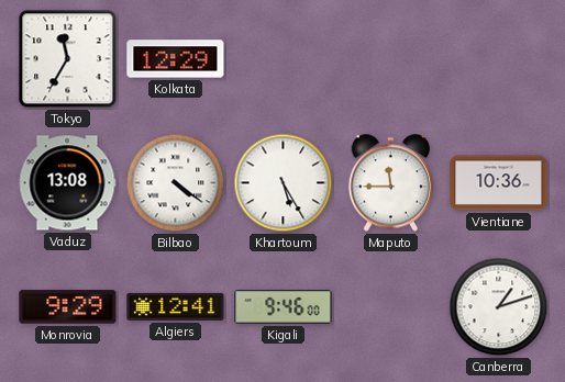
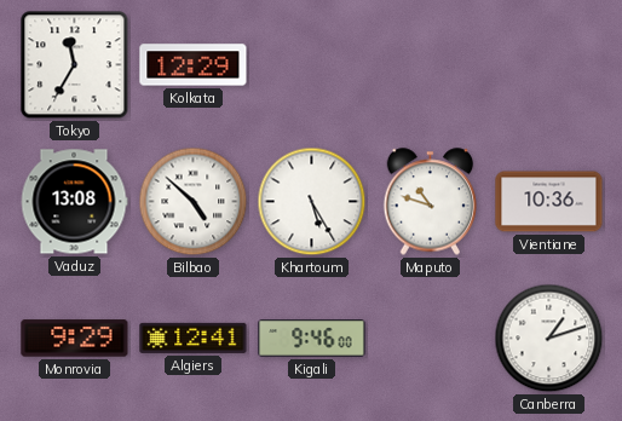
Bilbao: 4:21 -> 4:52
Maputo: 11:45 -> 10:48
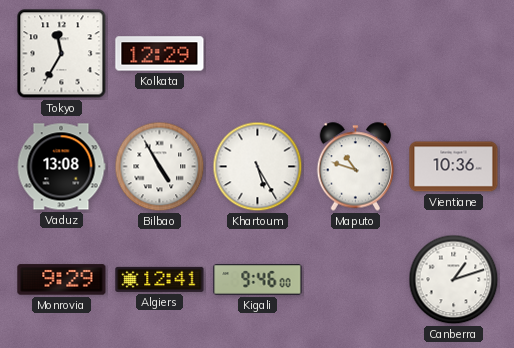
Bilbao: 4:52 -> 4:55
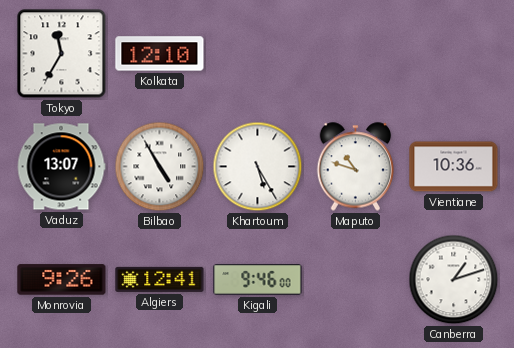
Kolkata: 12:29 -> 12:10
Vaduz: 13:08 -> 13:07
Monrovia: 9:29 -> 9:26
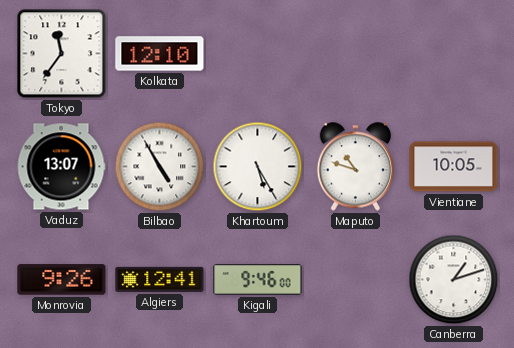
Tokyo: 11:35 -> 11:36
Vientiane: 10:36 -> 10:05
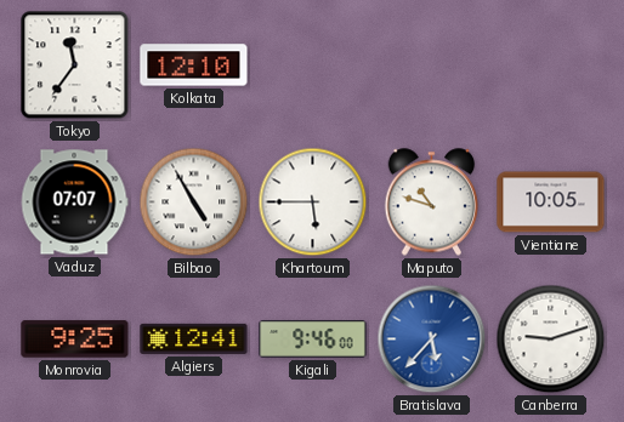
Vaduz: 13:07 -> 07:07
Khartoum: 5:25 -> 5:45
Monrovia: 9:26 -> 9:25
Bratislava: none -> 5:37
Canberra: 1:12 -> 9:12
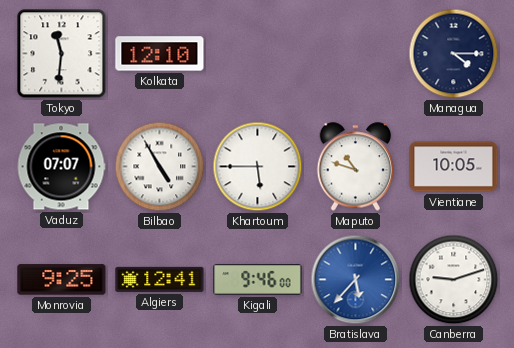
Tokyo: 11:36 -> 11:31
Managua: none -> 4:15
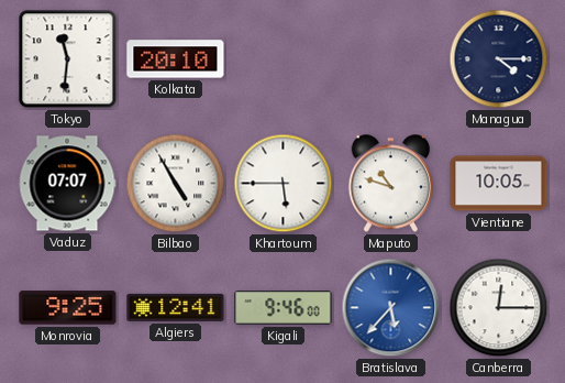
Kolkata: 12:10 -> 20:10
Canberra: 9:12 -> 12:15
